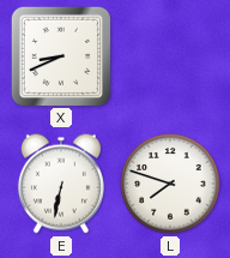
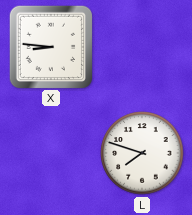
X: 8:41 -> 8:46
E: 6:32 -> none
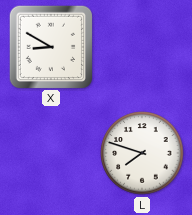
X: 8:46 -> 8:50
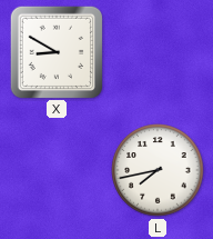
L: 7:48 -> 7:43
